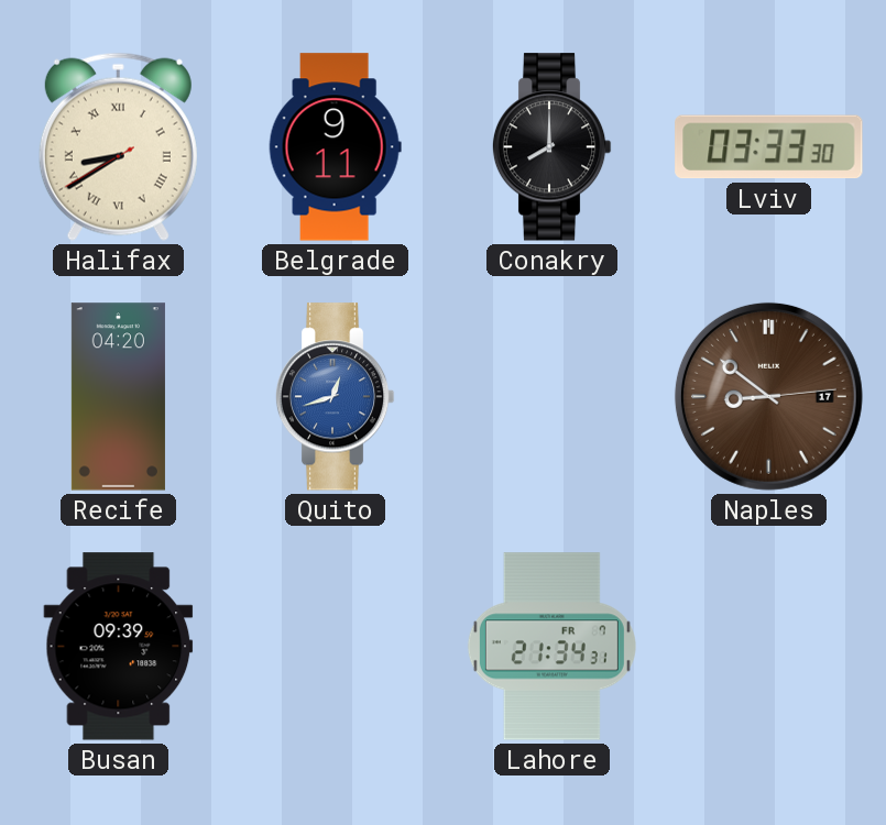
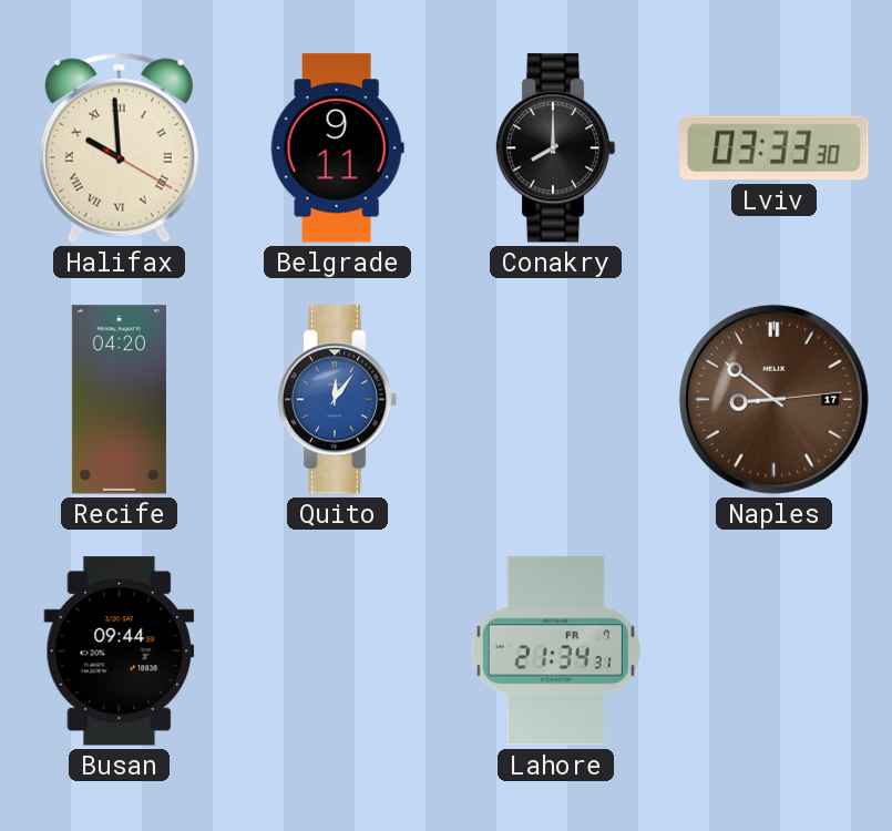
Halifax: 8:39 -> 9:59
Quito: 12:42 -> 12:06
Busan: 09:39 -> 09:44
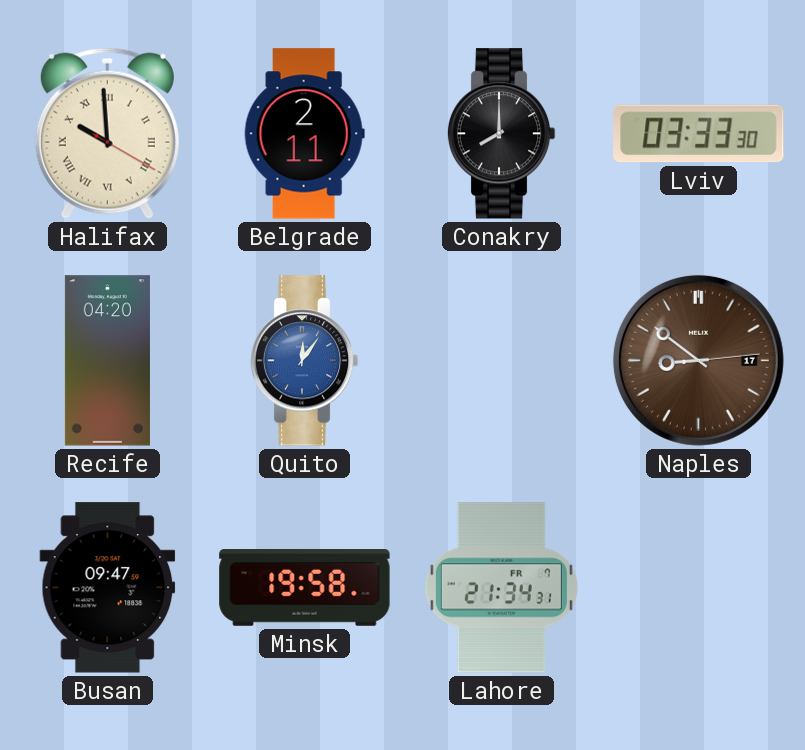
Belgrade: 9:11 -> 2:11
Busan: 09:44 -> 09:47
Minsk: none -> 19:58
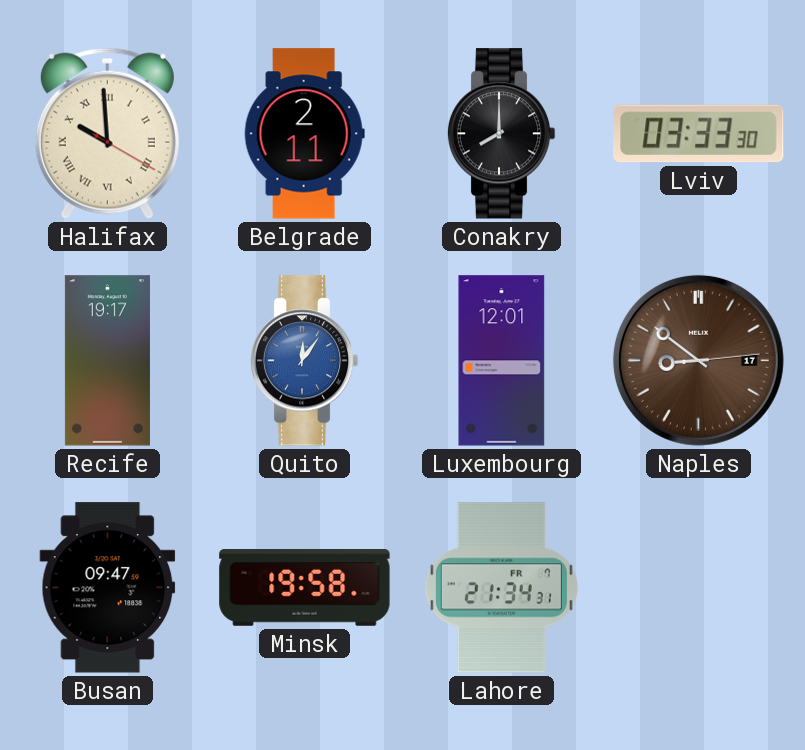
Recife: 04:20 -> 19:17
Luxembourg: none -> 12:01
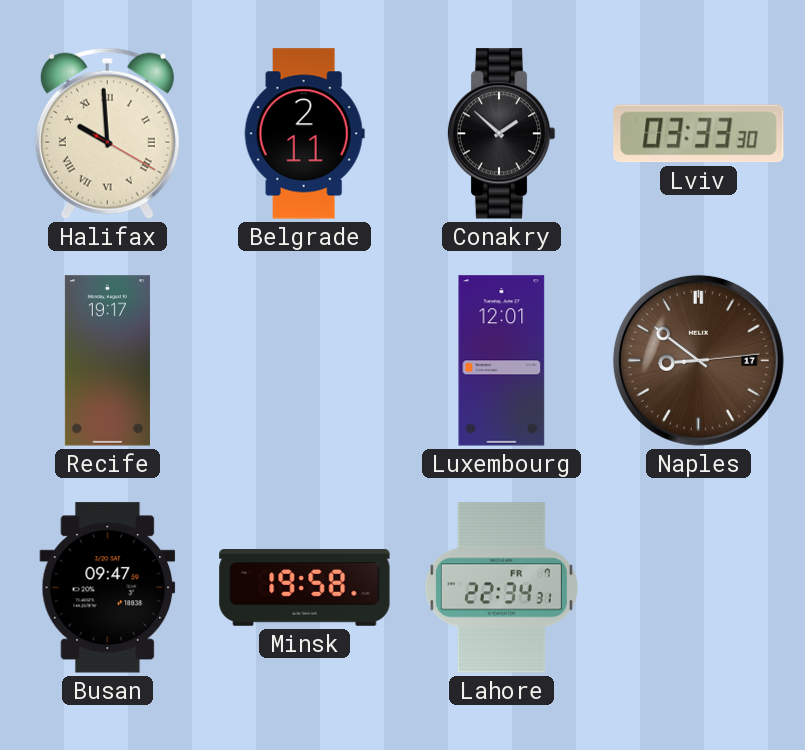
Conakry: 8:00 -> 1:52
Quito: 12:06 -> none
Lahore: 21:34 -> 22:34
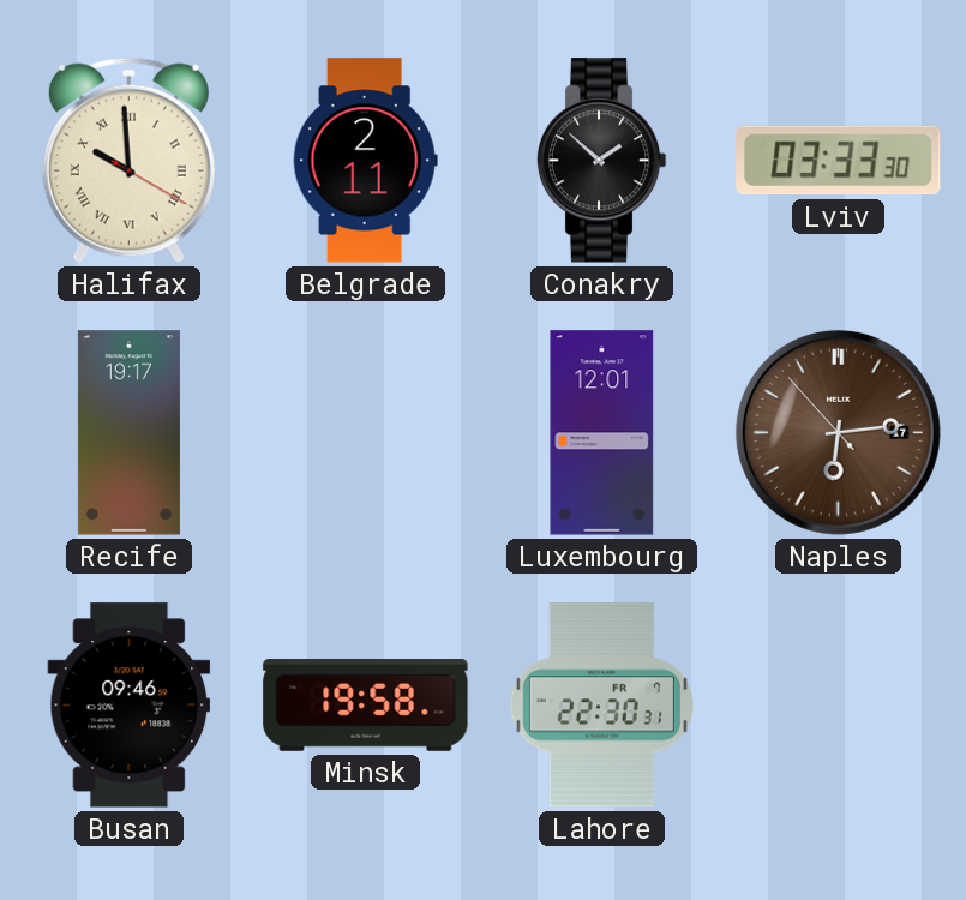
Naples: 8:51 -> 6:13
Busan: 09:47 -> 09:46
Lahore: 22:34 -> 22:30
